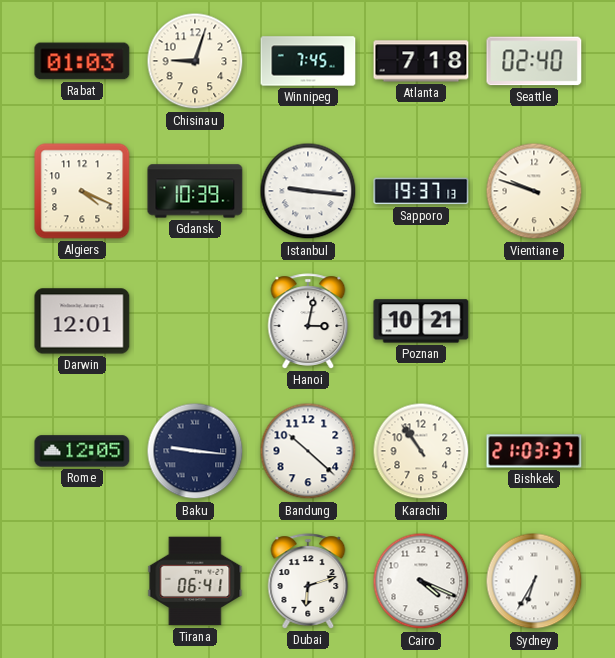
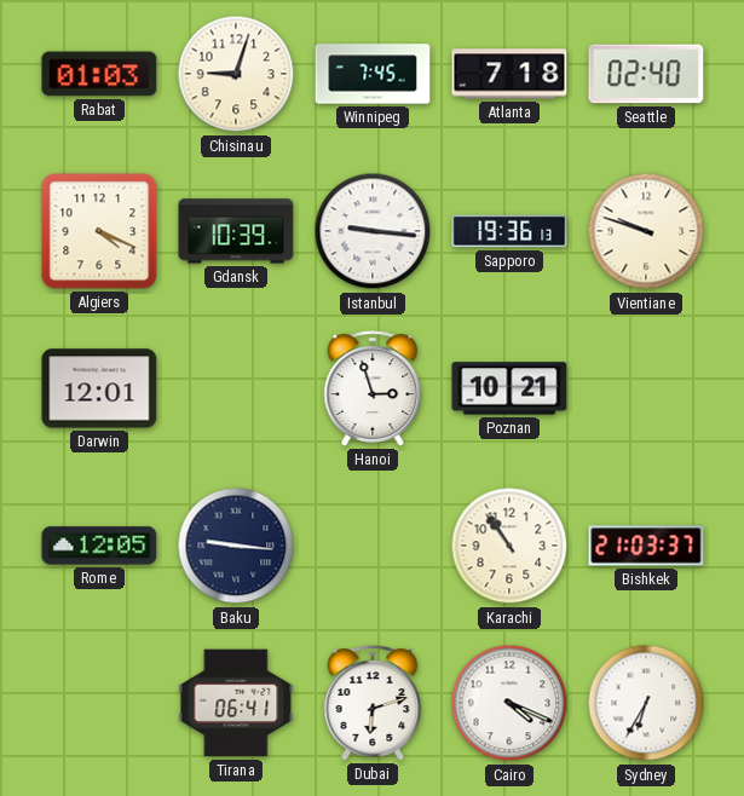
Sapporo: 19:37 -> 19:36
Hanoi: 3:02 -> 2:57
Bandung: 10:22 -> none
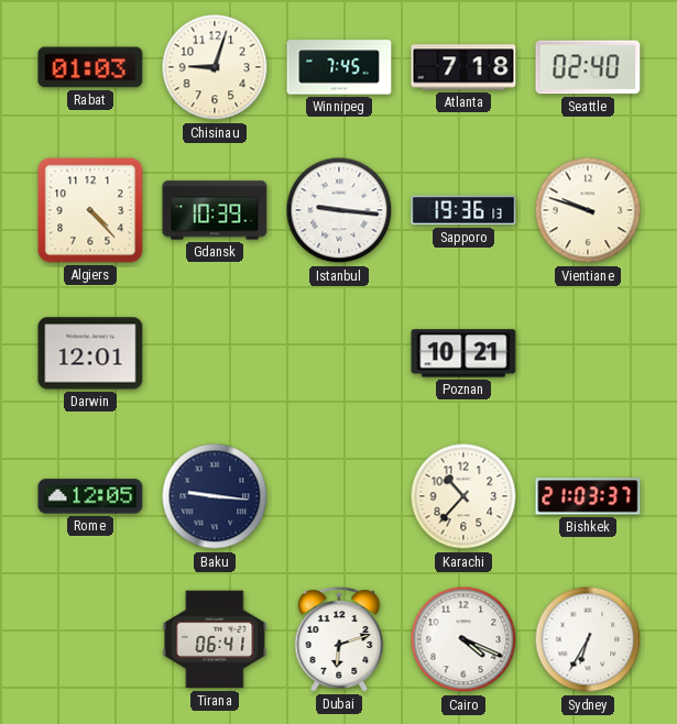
Algiers: 4:19 -> 4:23
Hanoi: 2:57 -> none
Karachi: 10:54 -> 10:37
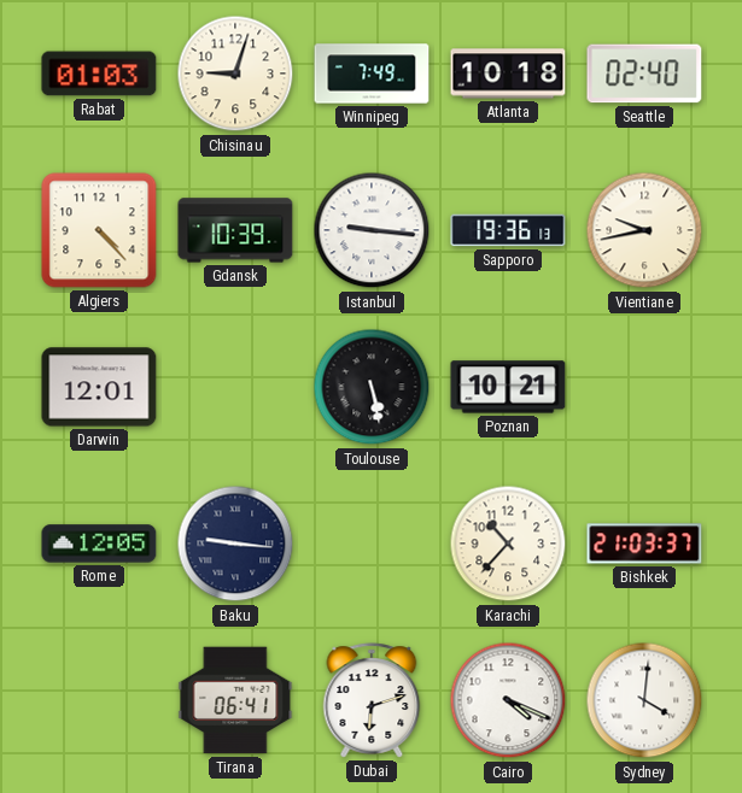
Winnipeg: 7:45 -> 7:49
Atlanta: 7:18 -> 10:18
Vientiane: 9:48 -> 9:43
Toulouse: none -> 5:28
Sydney: 6:35 -> 4:01
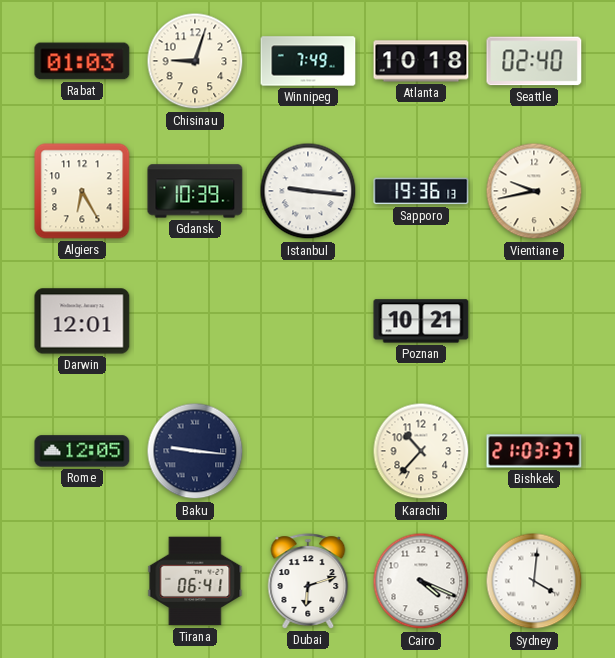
Algiers: 4:23 -> 6:25
Toulouse: 5:28 -> none
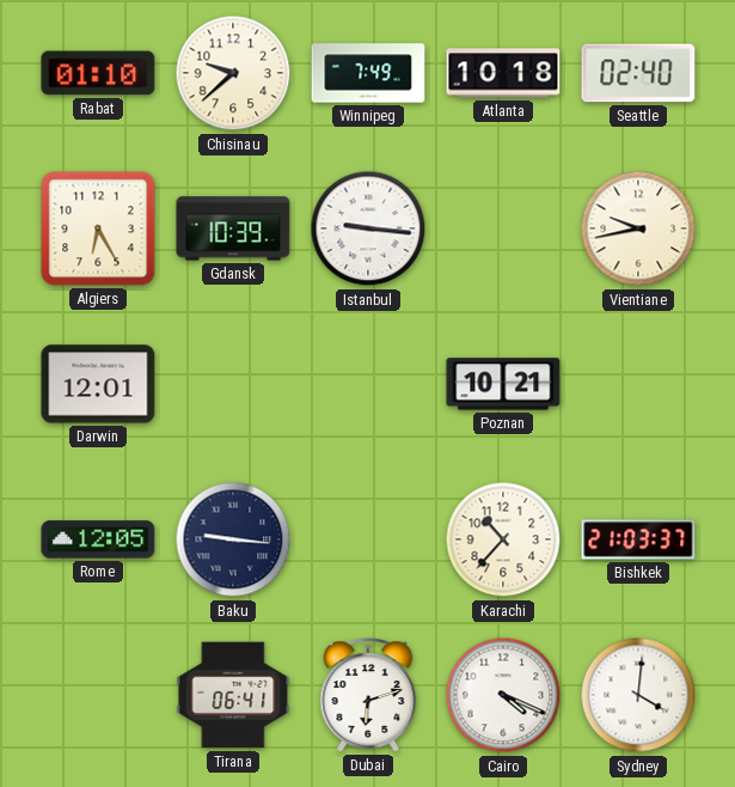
Rabat: 01:03 -> 01:10
Chisinau: 9:03 -> 9:38
Sapporo: 19:36 -> none
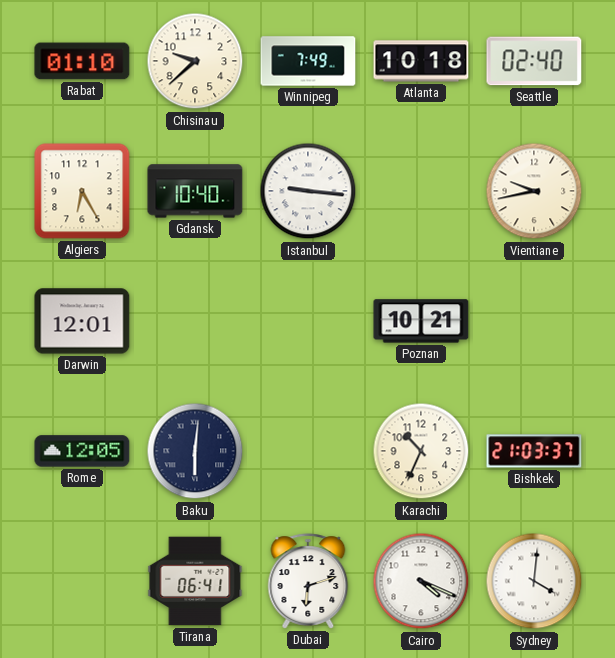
Gdansk: 10:39 -> 10:40
Baku: 9:16 -> 6:01
Karachi: 10:37 -> 10:34
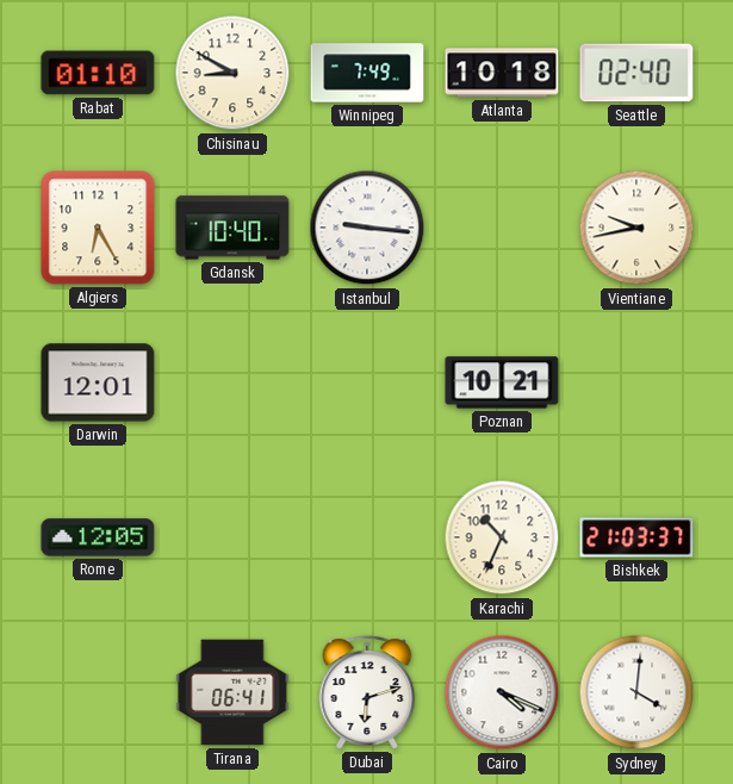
Chisinau: 9:38 -> 8:50
Baku: 6:01 -> none
